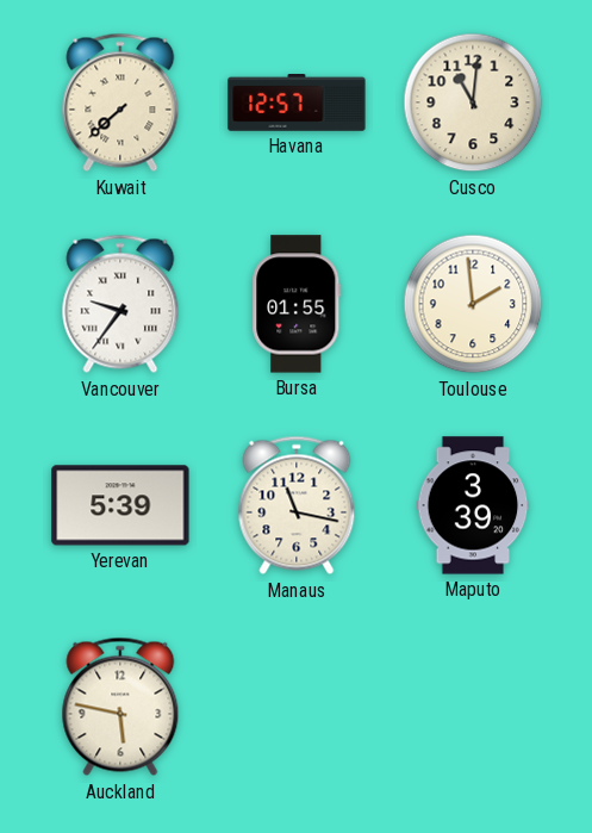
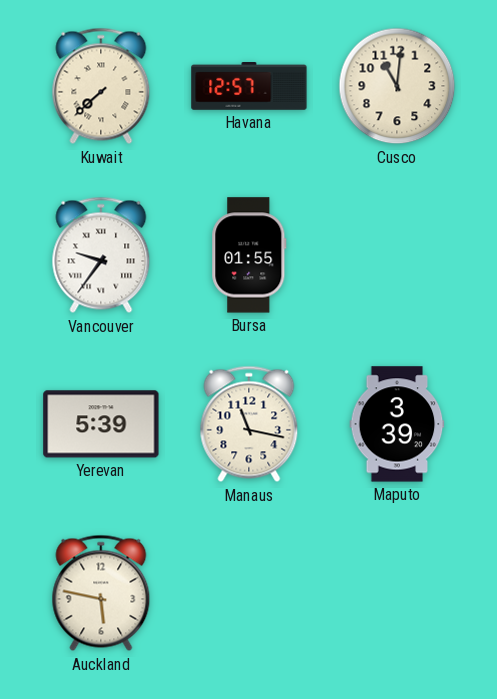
Toulouse: 1:59 -> none
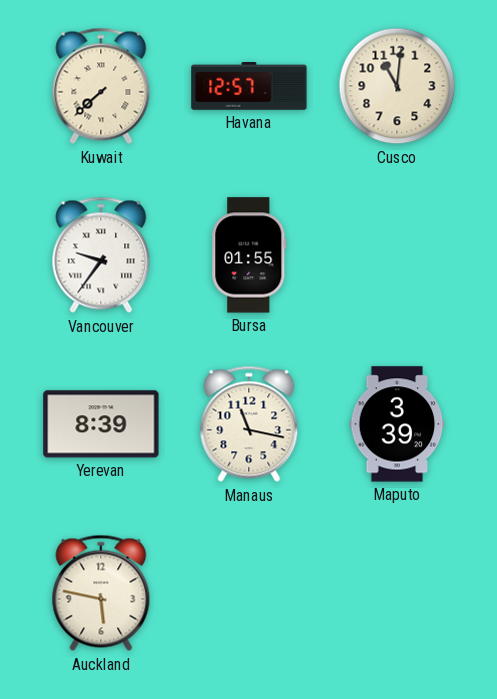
Yerevan: 5:39 -> 8:39
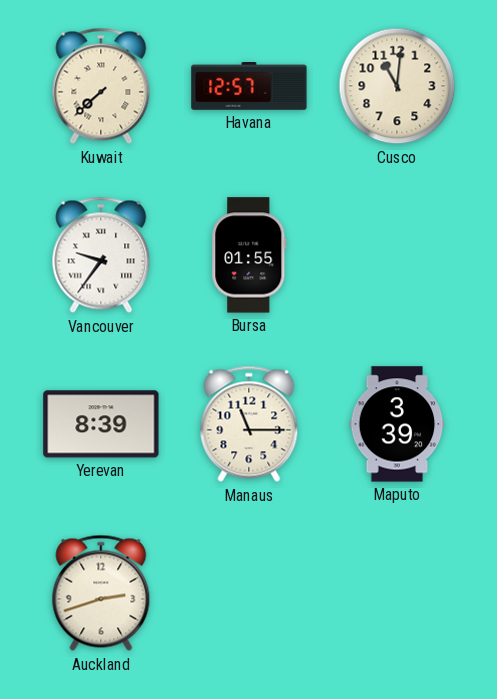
Manaus: 11:17 -> 11:15
Auckland: 5:47 -> 2:42
